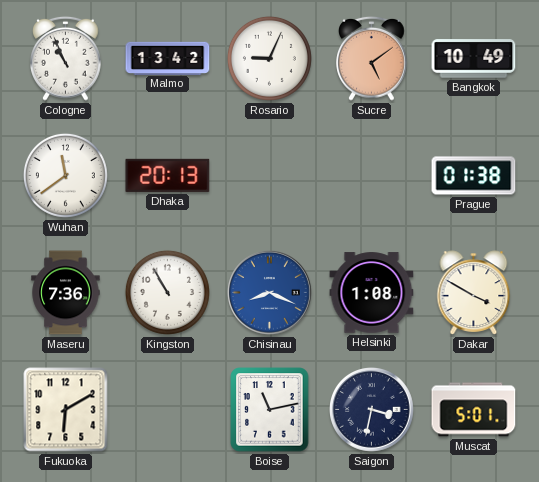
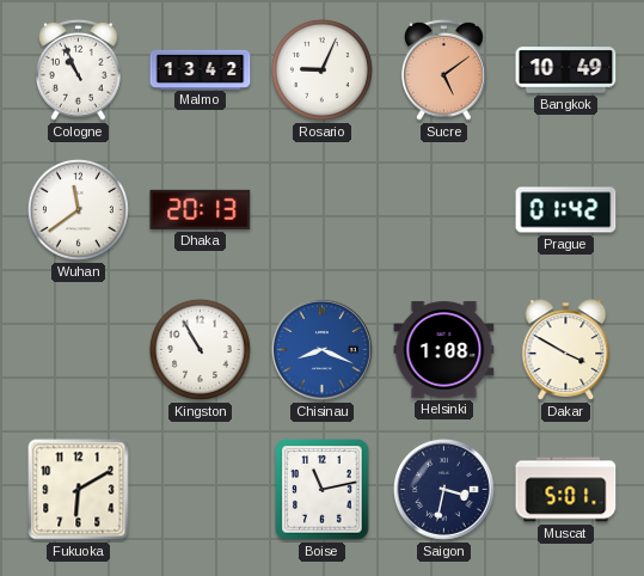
Prague: 01:38 -> 01:42
Maseru: 7:36 -> none
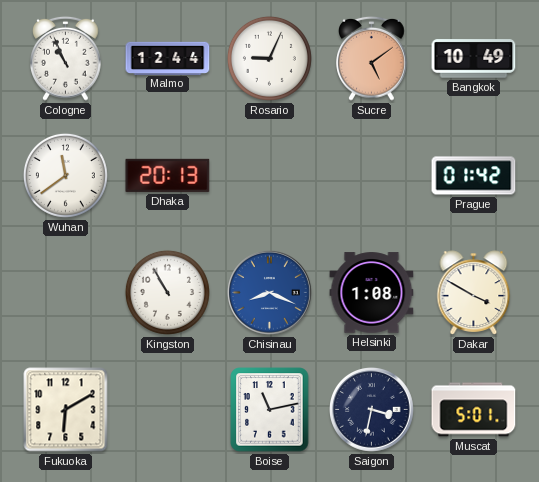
Malmo: 13:42 -> 12:44
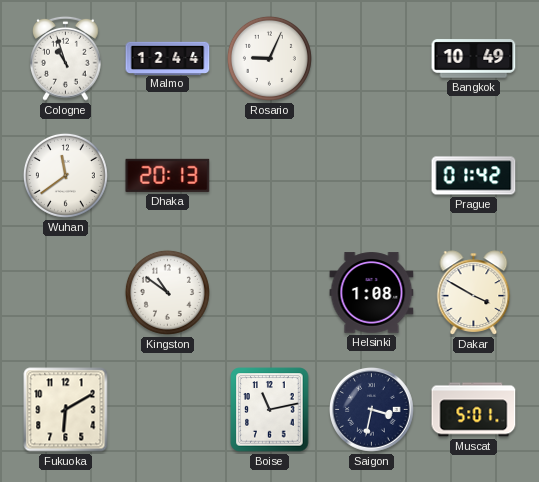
Cologne: 10:56 -> 10:57
Sucre: 5:09 -> none
Kingston: 10:55 -> 10:51
Chisinau: 8:19 -> none
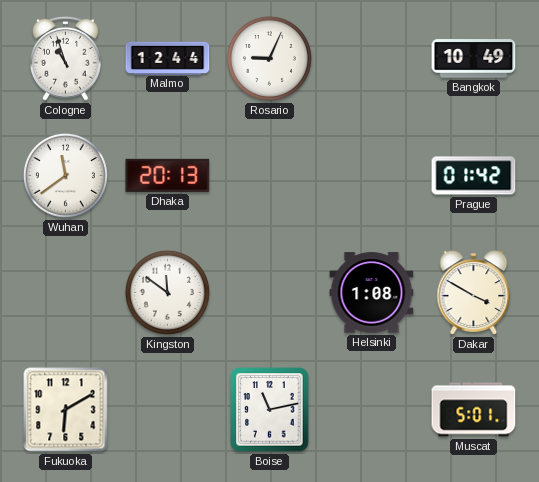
Kingston: 10:51 -> 11:51
Saigon: 3:32 -> none
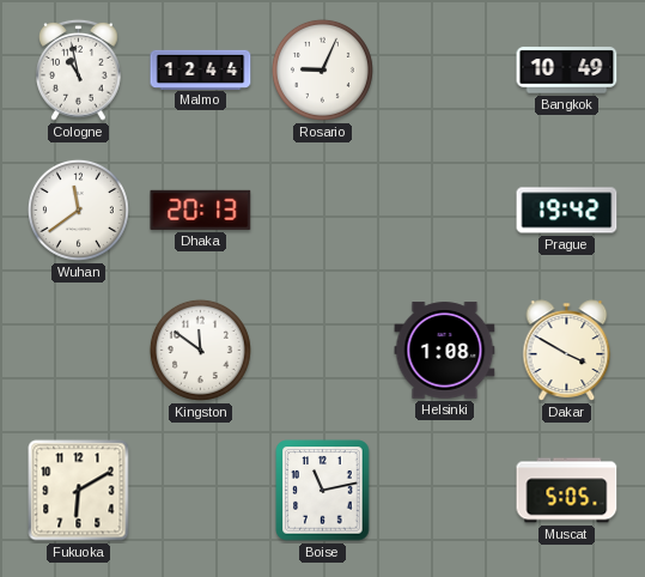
Cologne: 10:57 -> 10:58
Prague: 01:42 -> 19:42
Muscat: 5:01 -> 5:05
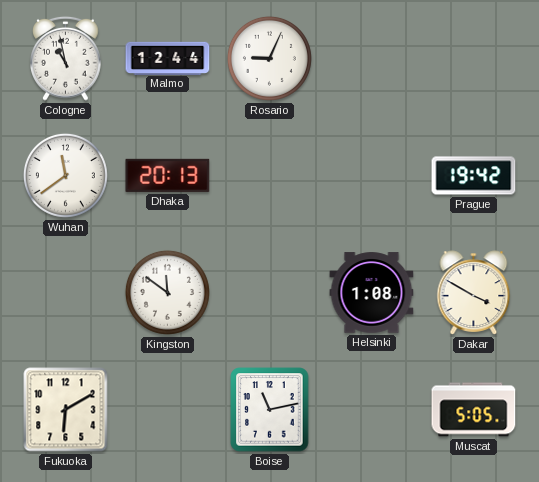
Bangkok: 10:49 -> none
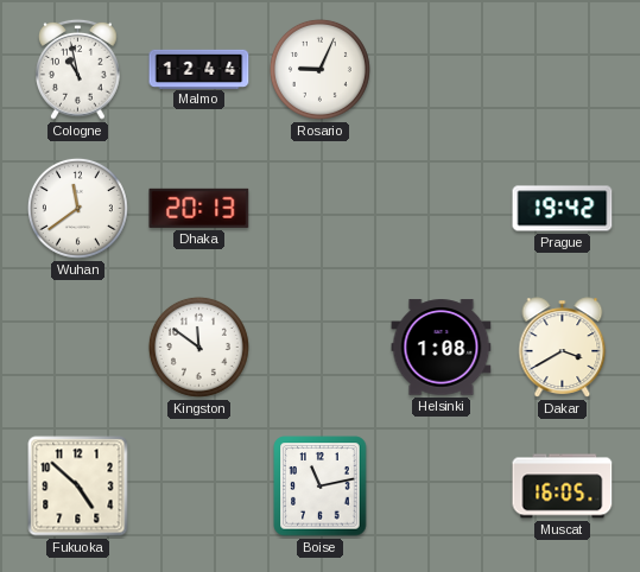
Dakar: 3:50 -> 3:40
Fukuoka: 6:10 -> 4:52
Muscat: 5:05 -> 16:05
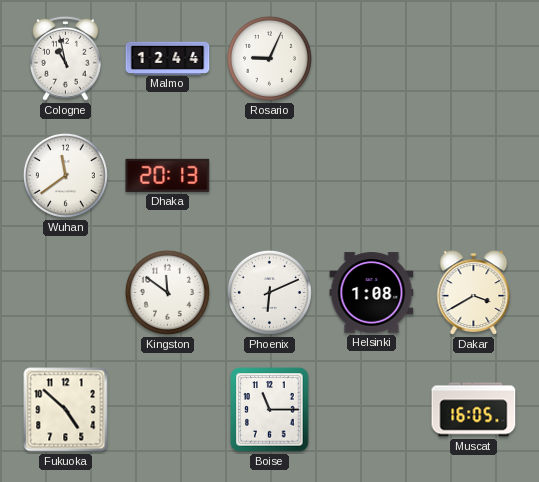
Prague: 19:42 -> none
Phoenix: none -> 6:11
Boise: 11:13 -> 11:15
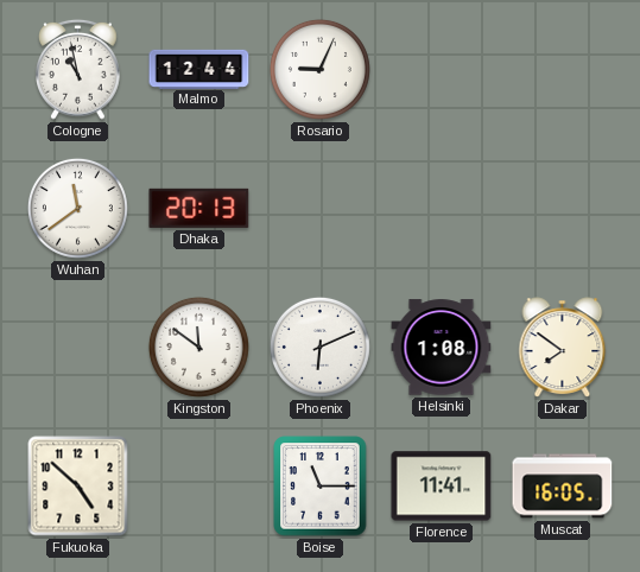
Dakar: 3:40 -> 7:51
Florence: none -> 11:41
